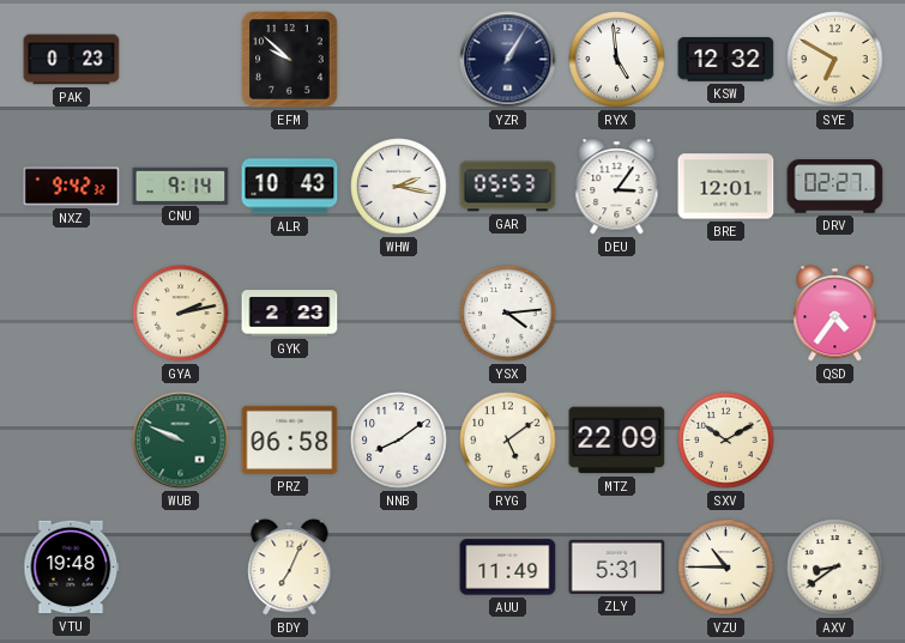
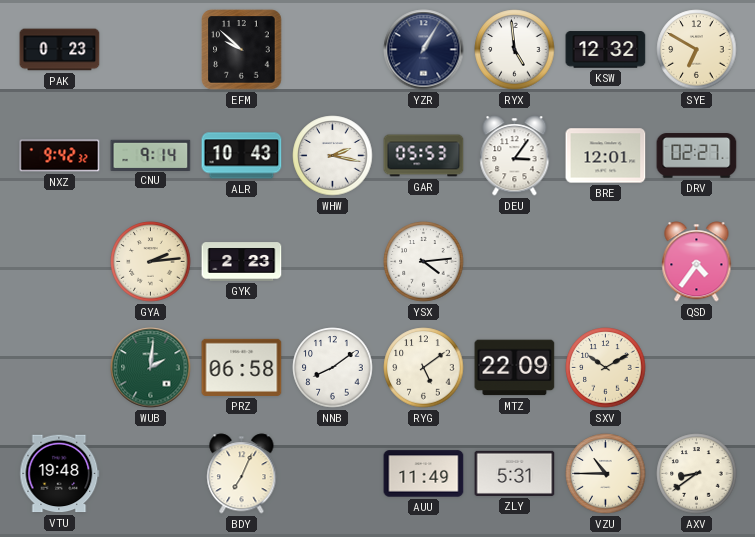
GYA: 2:13 -> 2:14
WUB: 9:49 -> 2:01
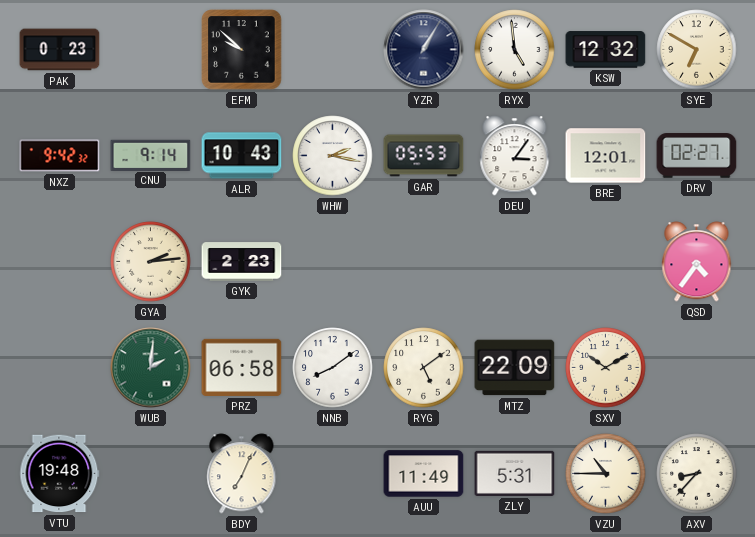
YSX: 4:14 -> none
AXV: 8:39 -> 8:37
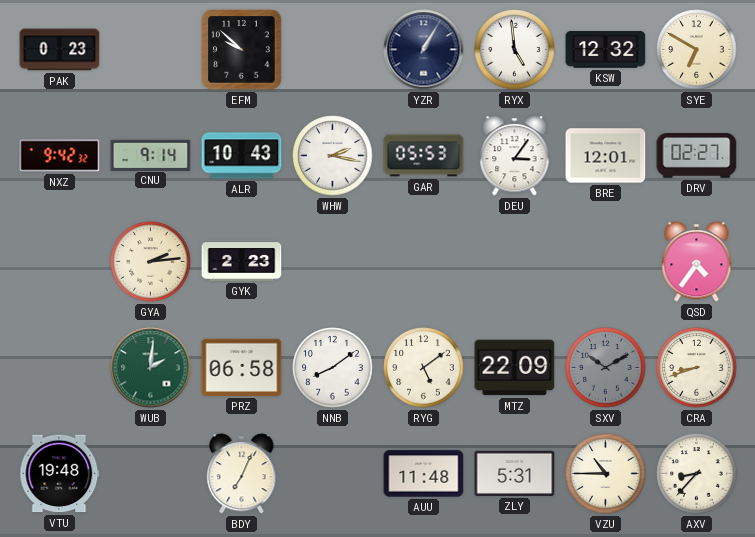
SXV dial: cream -> grey
CRA: none -> 8:42
AUU: 11:49 -> 11:48
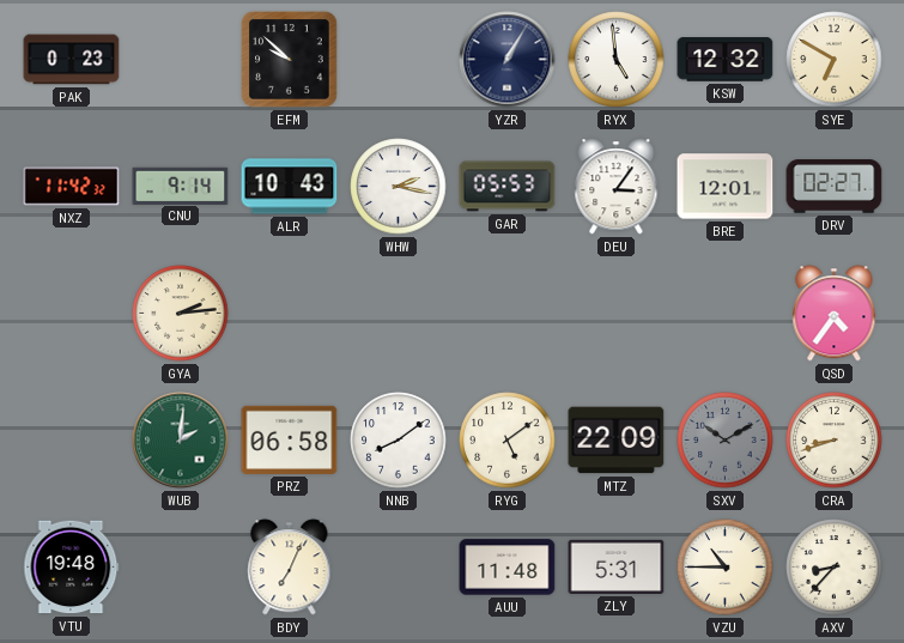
NXZ: 9:42 -> 11:42
GYK: 2:23 -> none
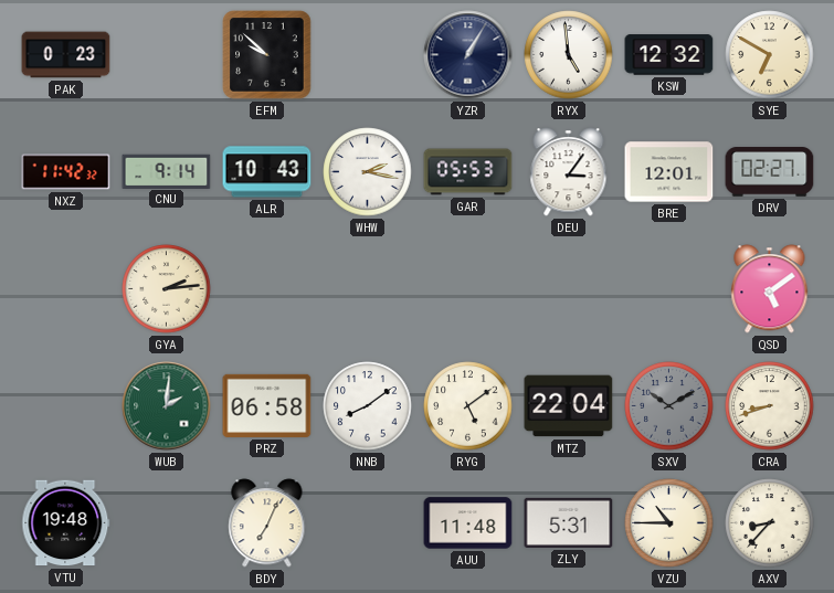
QSD: 4:36 -> 5:09
MTZ: 22:09 -> 22:04
